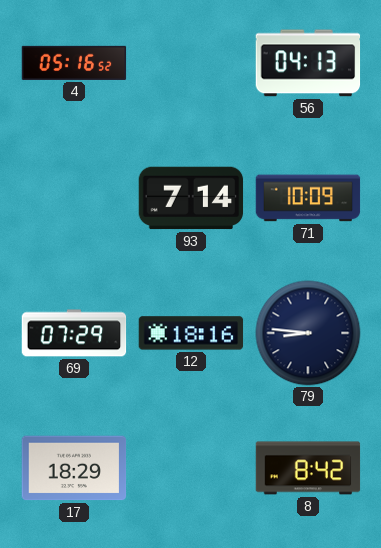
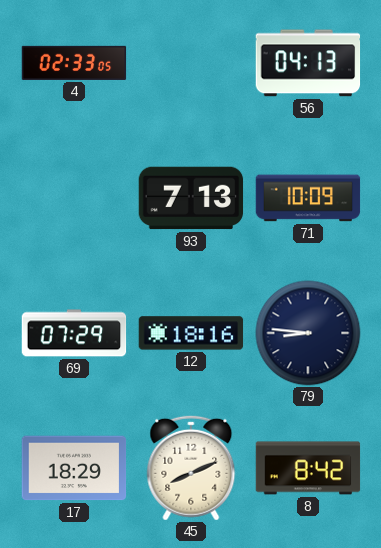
4: 05:16 -> 02:33
93: 7:14 -> 7:13
45: none -> 8:11
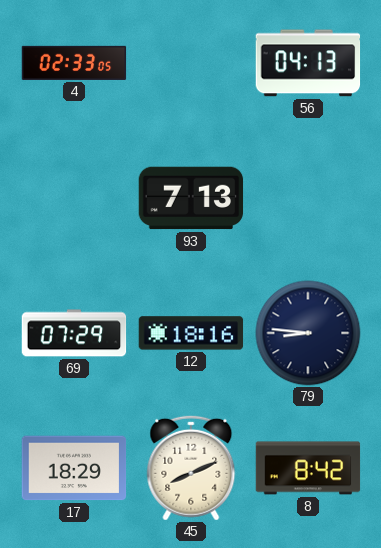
71: 10:09 -> none
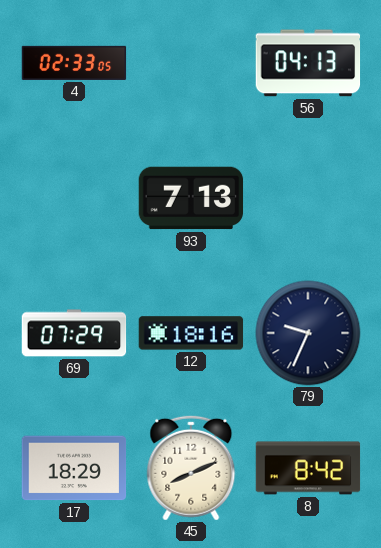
79: 8:46 -> 9:34
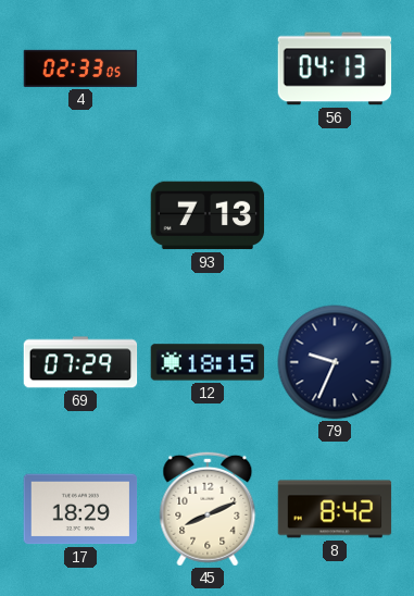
12: 18:16 -> 18:15
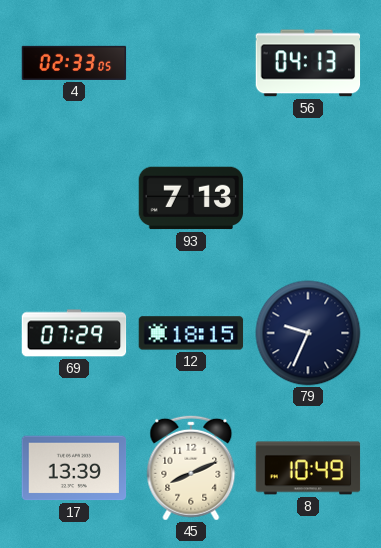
17: 18:29 -> 13:39
8: 8:42 -> 10:49
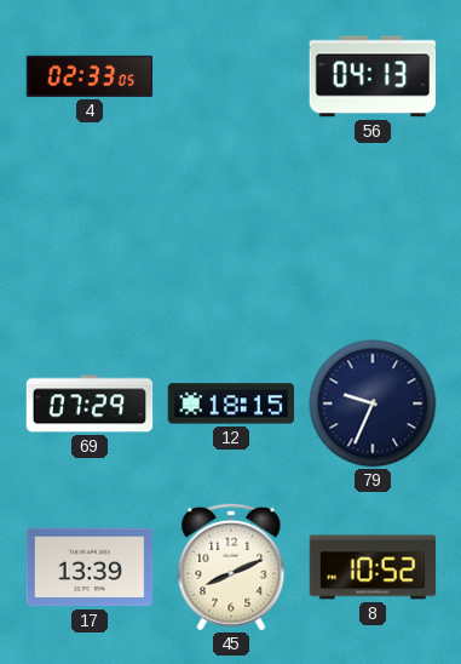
93: 7:13 -> none
8: 10:49 -> 10:52
